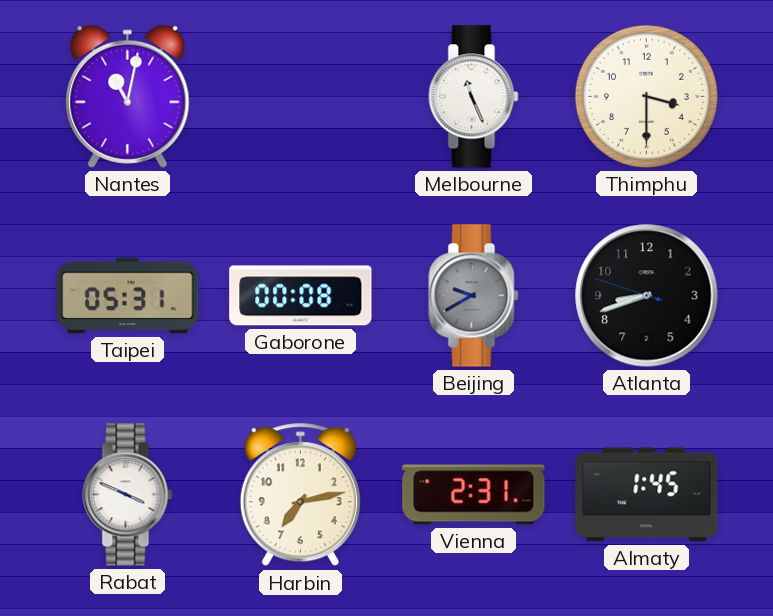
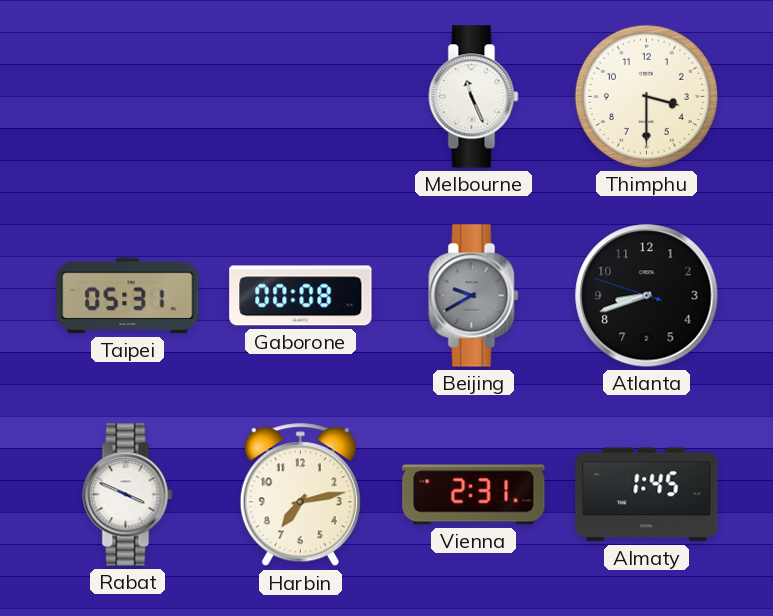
Nantes: 11:02 -> none
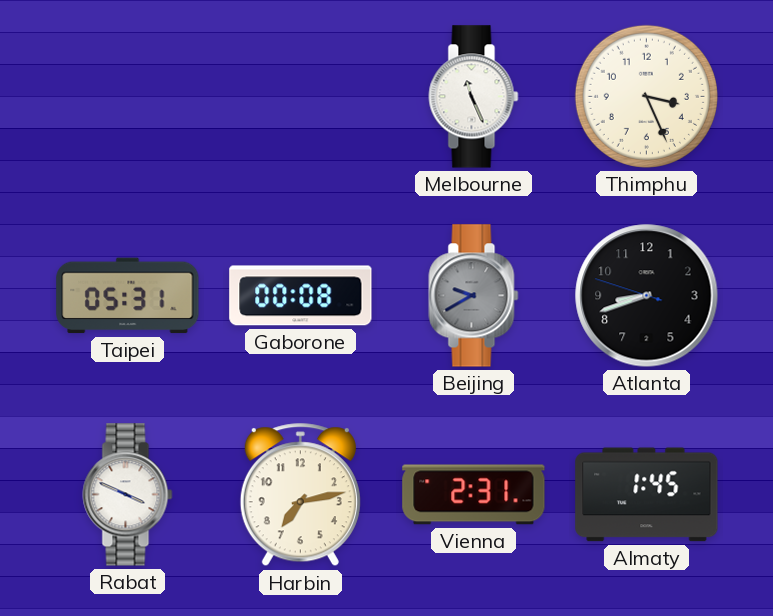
Thimphu: 3:30 -> 3:26
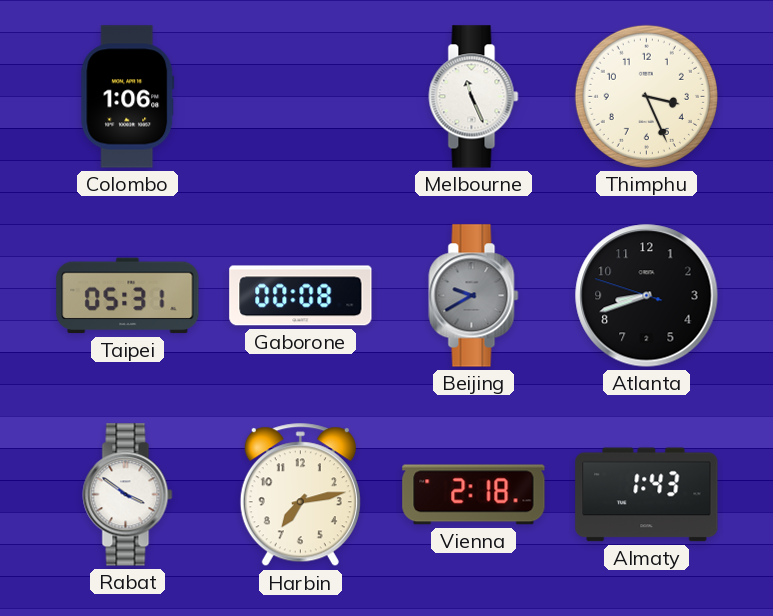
Colombo: none -> 1:06
Rabat: 3:49 -> 3:51
Vienna: 2:31 -> 2:18
Almaty: 1:45 -> 1:43
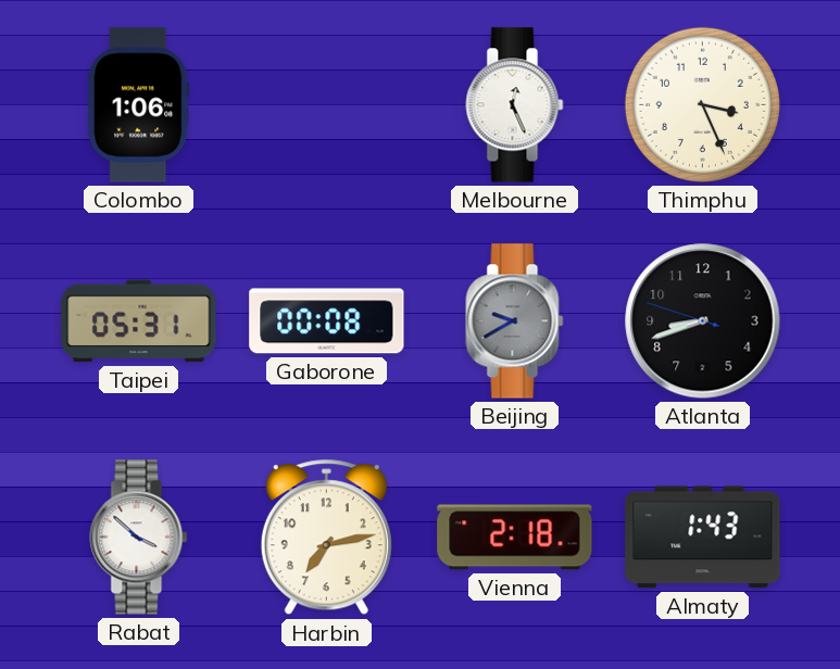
Melbourne: 11:26 -> 12:26
Rabat: 3:51 -> 3:52
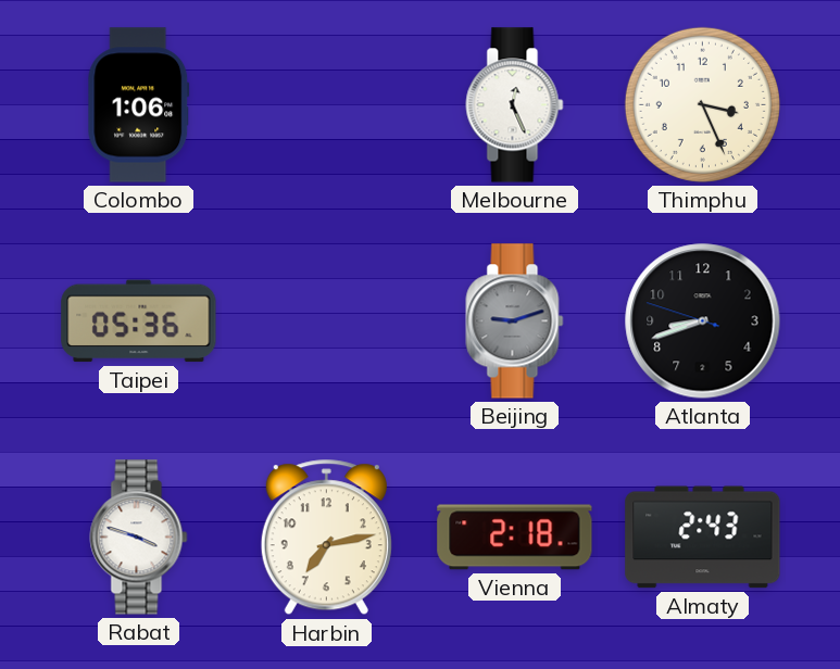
Taipei: 05:31 -> 05:36
Gaborone: 00:08 -> none
Beijing: 9:40 -> 9:12
Rabat: 3:52 -> 3:48
Almaty: 1:43 -> 2:43
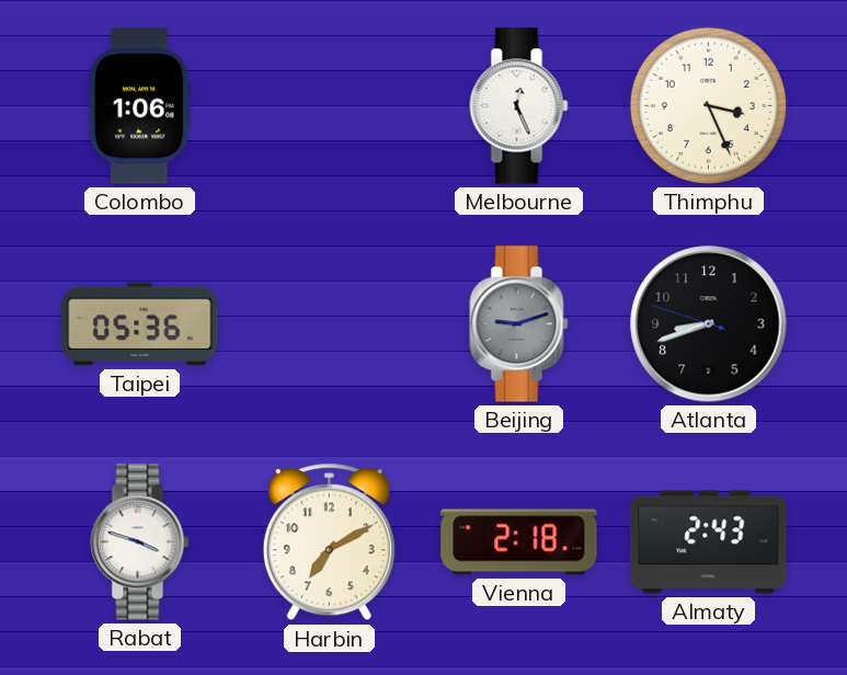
Harbin: 7:13 -> 7:10
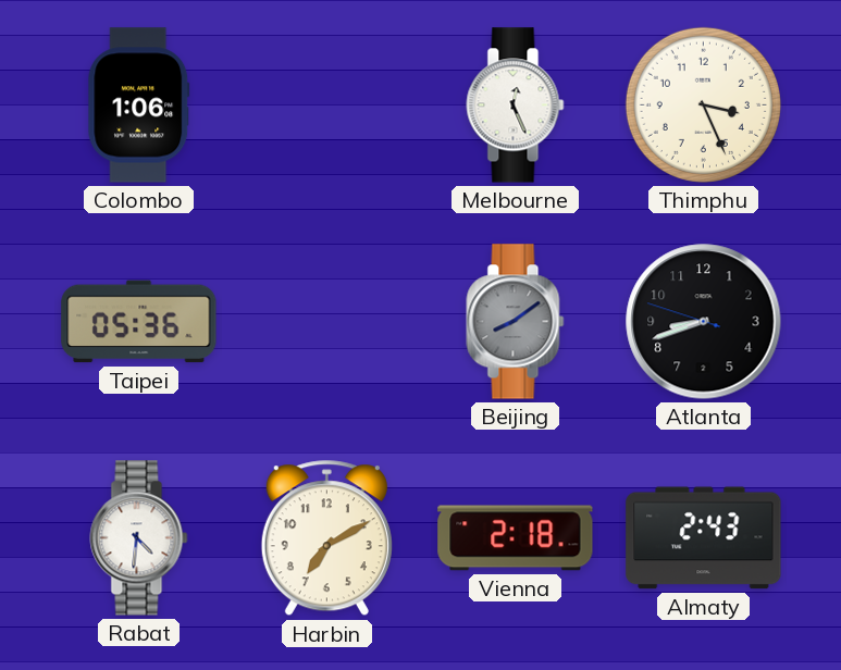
Beijing: 9:12 -> 8:09
Rabat: 3:48 -> 4:31
